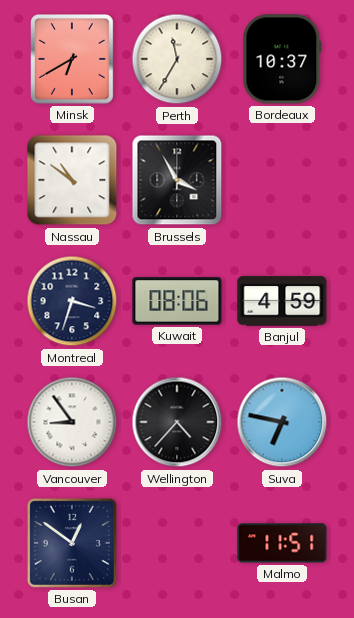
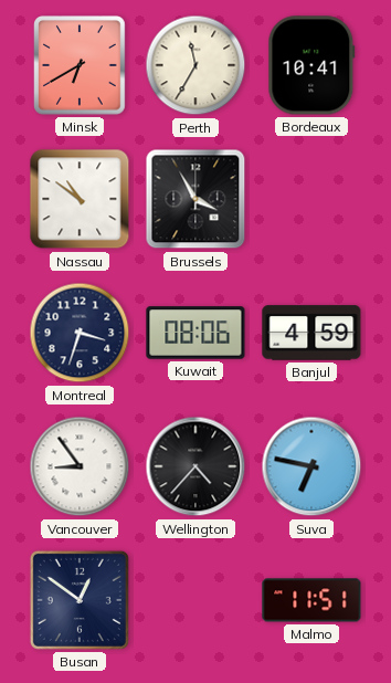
Bordeaux: 10:37 -> 10:41
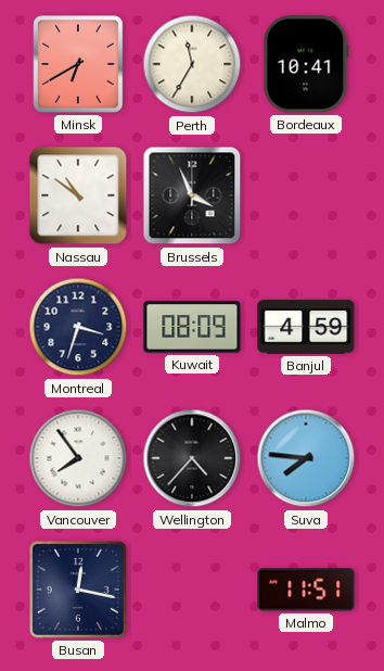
Brussels: 3:55 -> 3:56
Kuwait: 08:06 -> 08:09
Vancouver: 8:54 -> 7:54
Suva: 6:47 -> 7:46
Busan: 12:51 -> 12:17
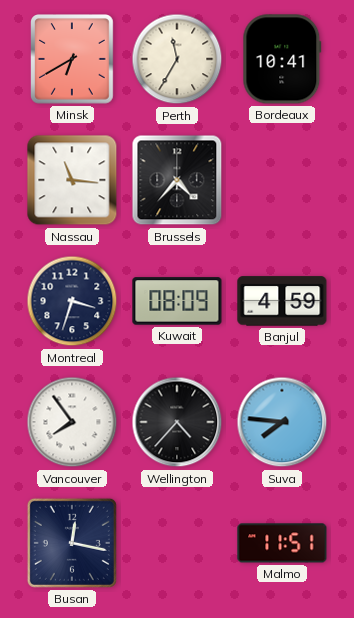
Nassau: 10:51 -> 11:16
Brussels: 3:56 -> 4:37
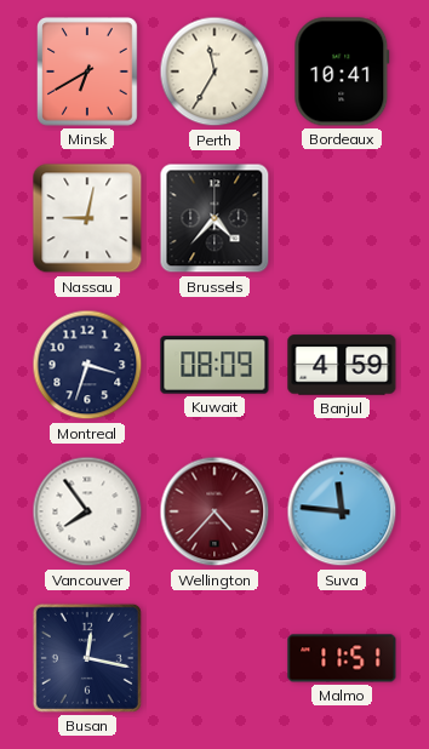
Nassau: 11:16 -> 9:02
Wellington dial: black -> burgundy
Suva: 7:46 -> 11:46
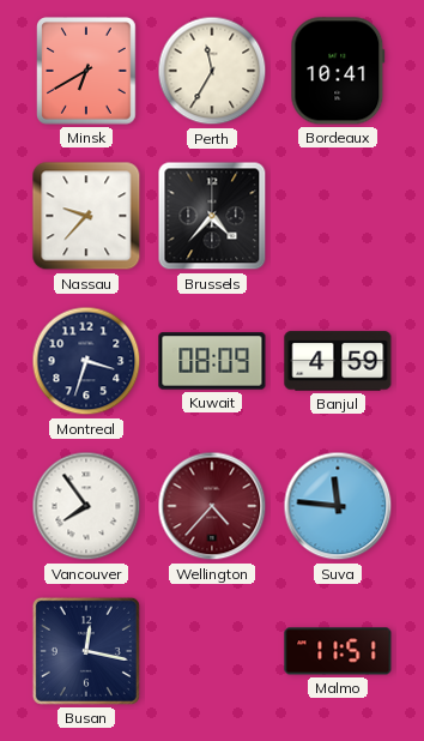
Nassau: 9:02 -> 9:37
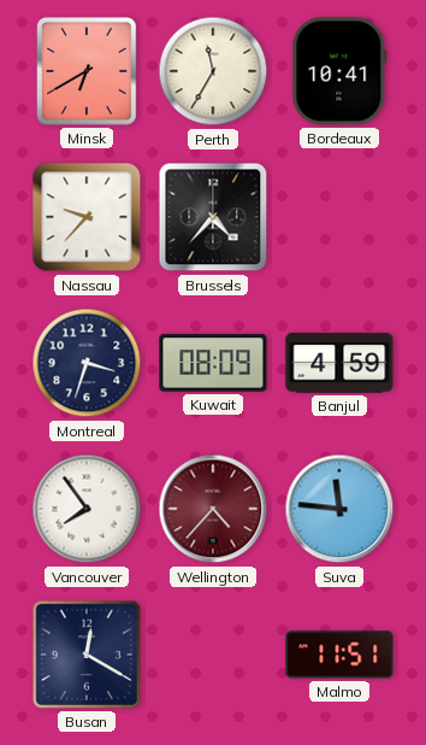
Busan: 12:17 -> 12:20
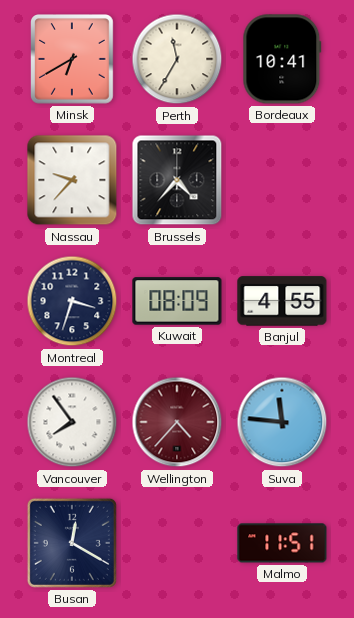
Banjul: 4:59 -> 4:55
